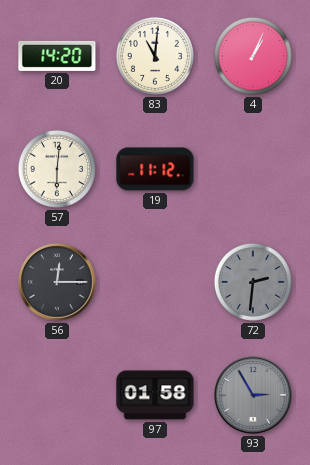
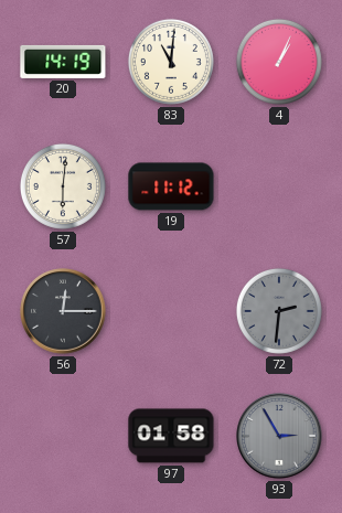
20: 14:20 -> 14:19
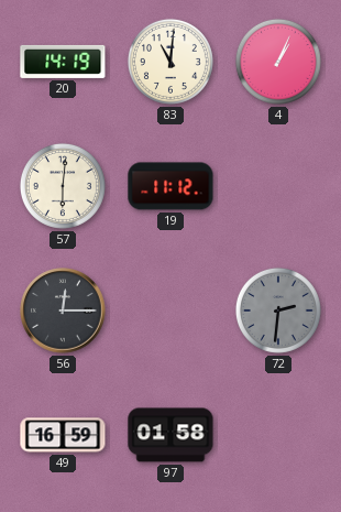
49: none -> 16:59
93: 2:55 -> none
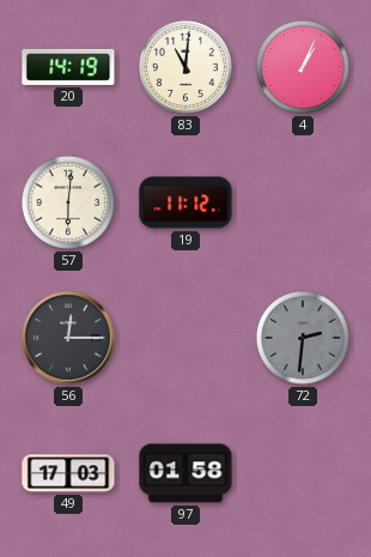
49: 16:59 -> 17:03
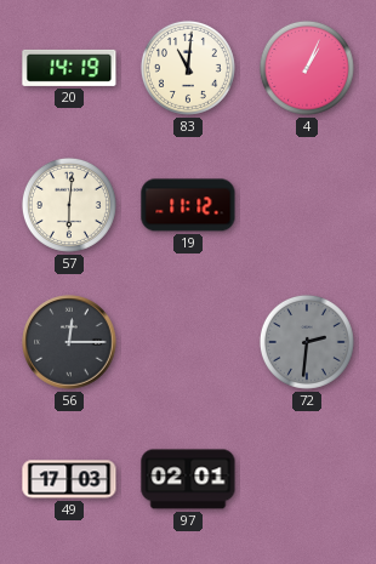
97: 01:58 -> 02:01
